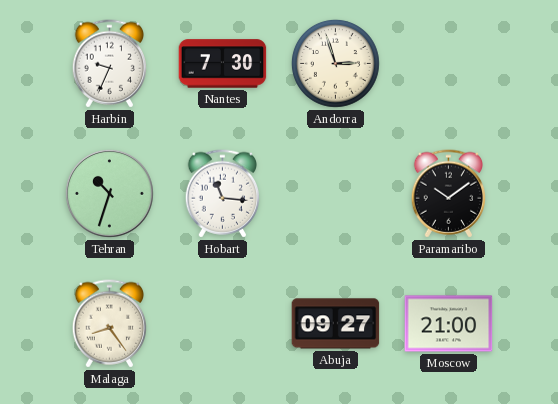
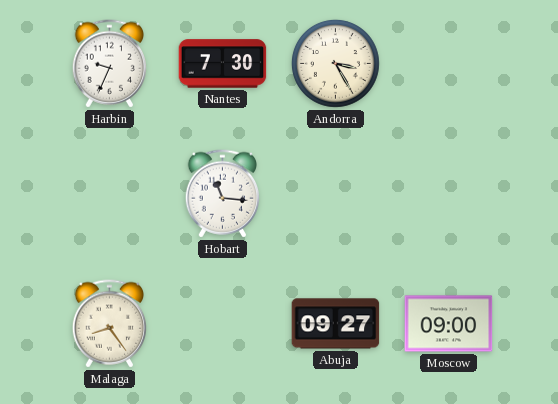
Andorra: 2:57 -> 3:25
Tehran: 10:33 -> none
Paramaribo: 10:09 -> none
Moscow: 21:00 -> 09:00
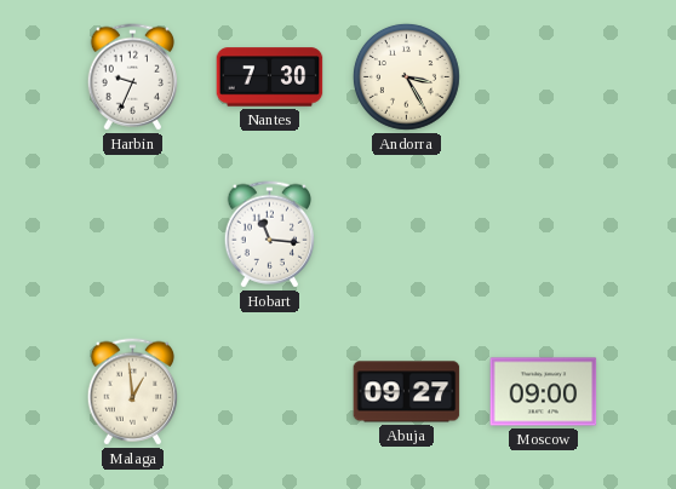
Malaga: 8:24 -> 12:59
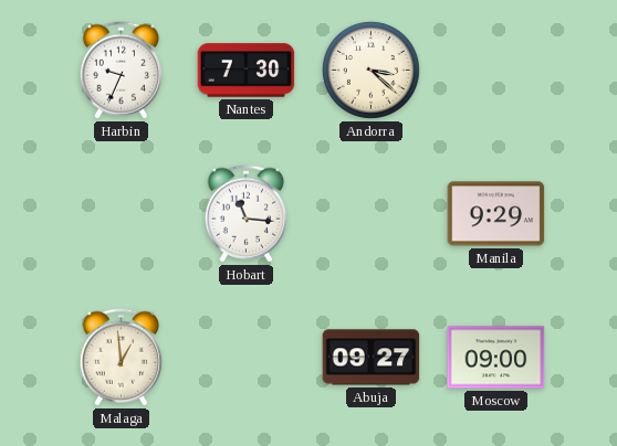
Andorra: 3:25 -> 3:22
Manila: none -> 9:29
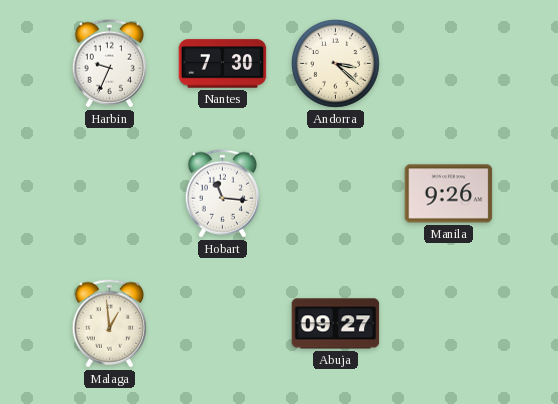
Manila: 9:29 -> 9:26
Moscow: 09:00 -> none
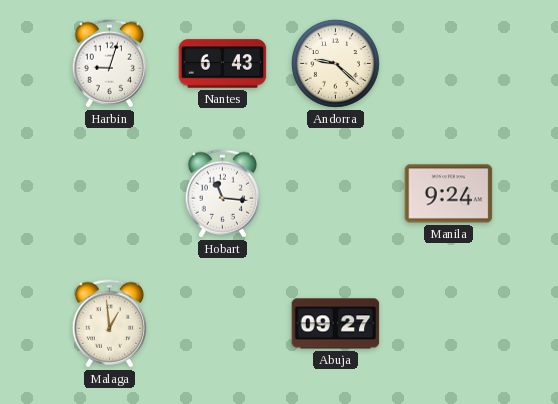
Harbin: 9:34 -> 9:03
Nantes: 7:30 -> 6:43
Andorra: 3:22 -> 9:22
Manila: 9:26 -> 9:24
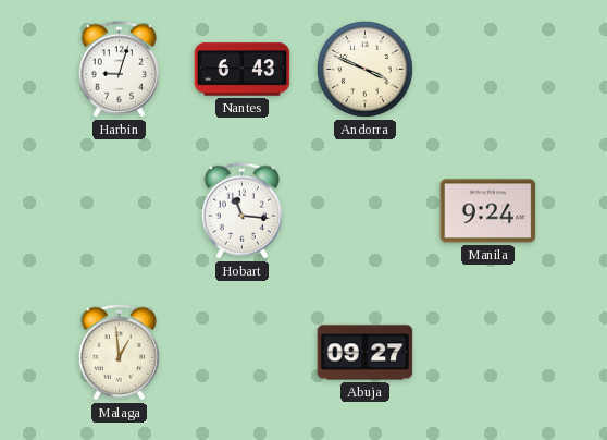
Andorra: 9:22 -> 3:49
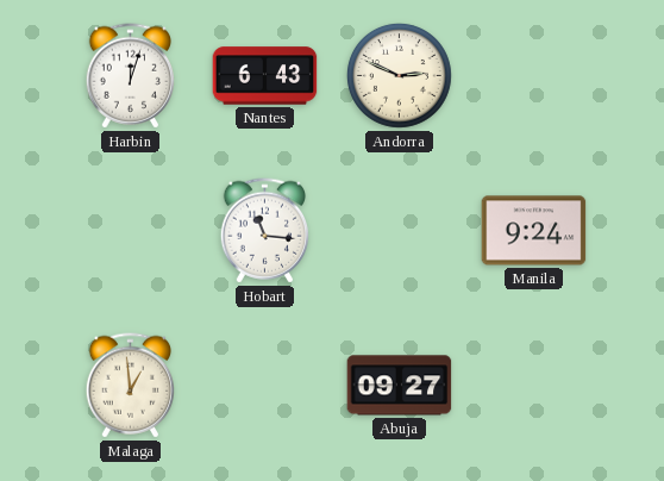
Harbin: 9:03 -> 12:03
Andorra: 3:49 -> 2:49
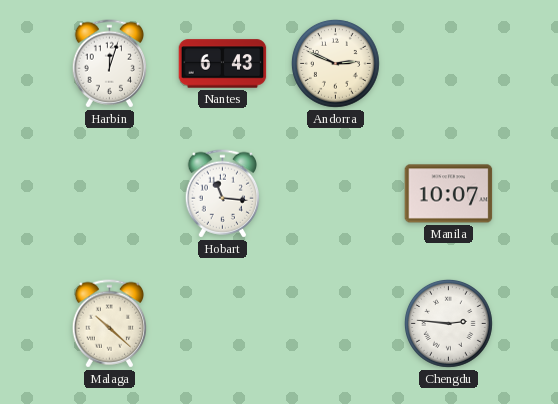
Manila: 9:24 -> 10:07
Malaga: 12:59 -> 10:22
Abuja: 09:27 -> none
Chengdu: none -> 2:46
